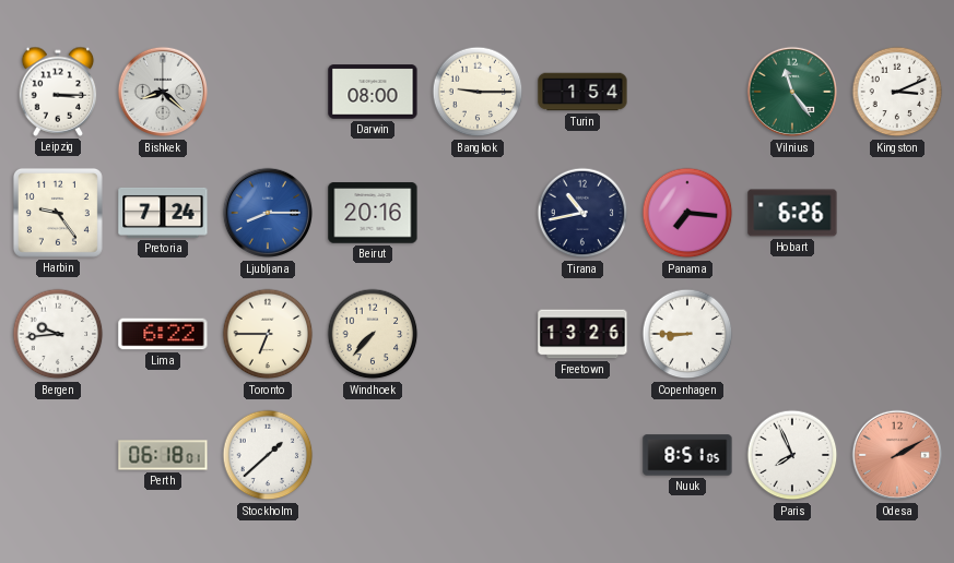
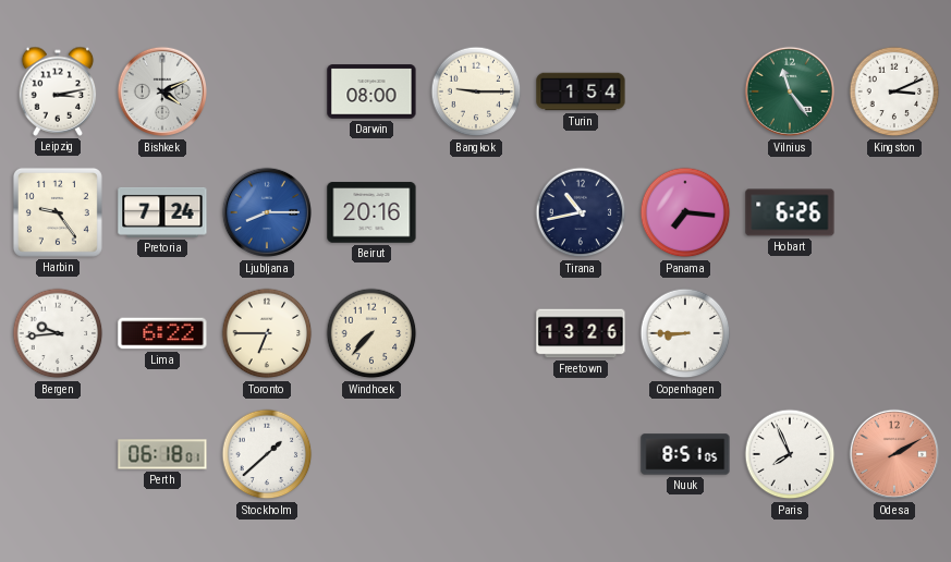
Leipzig: 3:15 -> 3:13
Bishkek: 8:22 -> 4:11
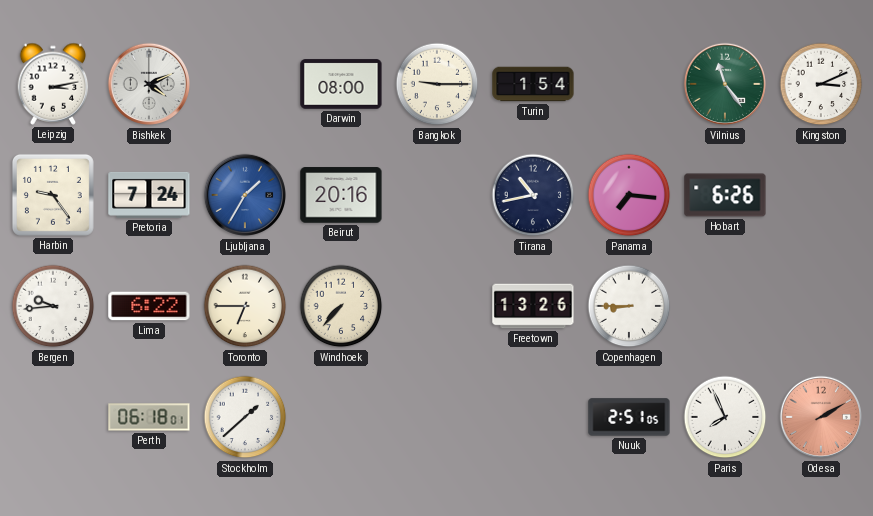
Ljubljana: 8:15 -> 1:35
Nuuk: 8:51 -> 2:51
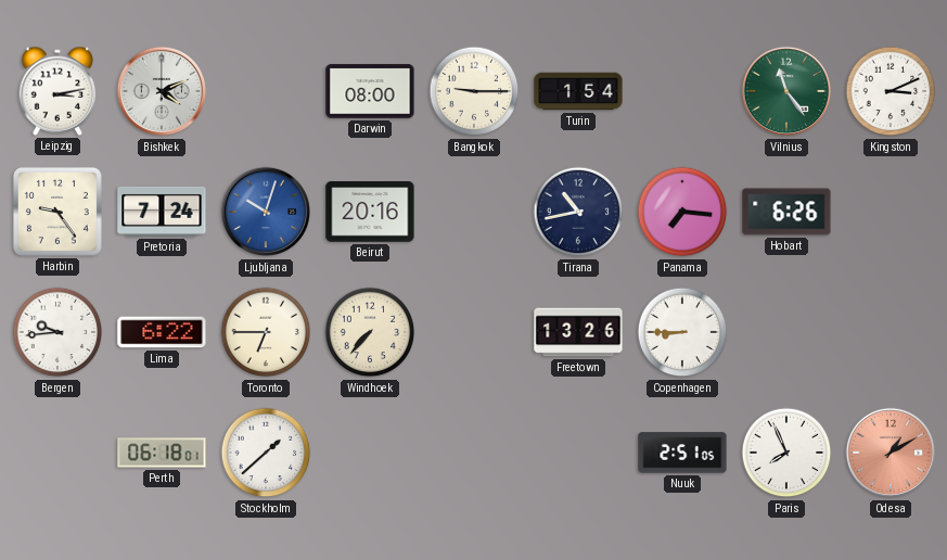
Ljubljana: 1:35 -> 10:03
Odesa: 2:10 -> 1:10
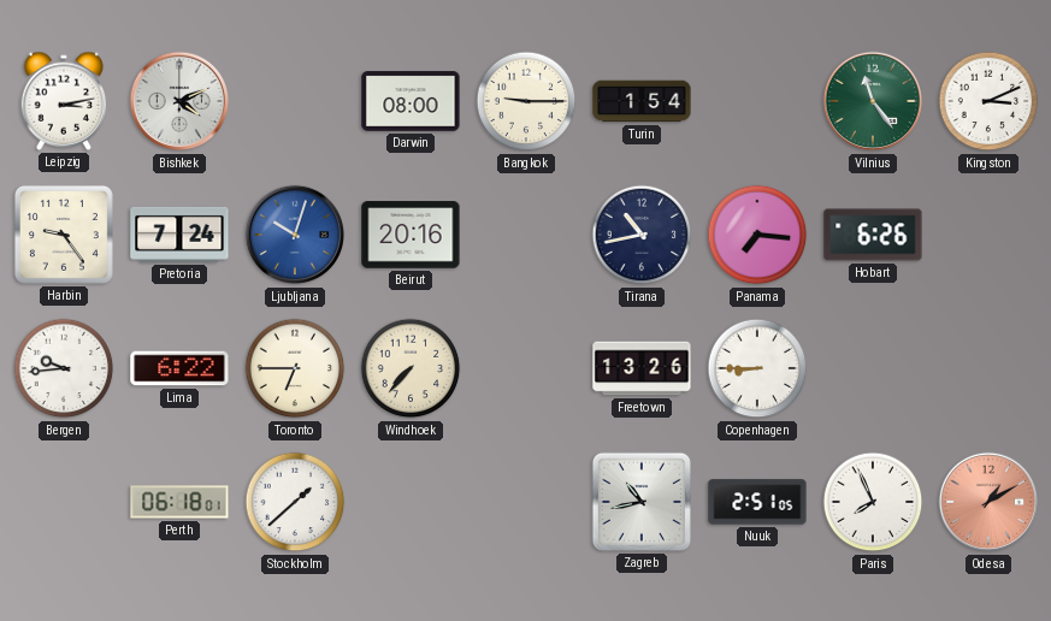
Zagreb: none -> 10:43
